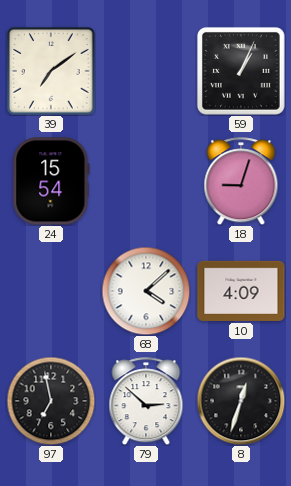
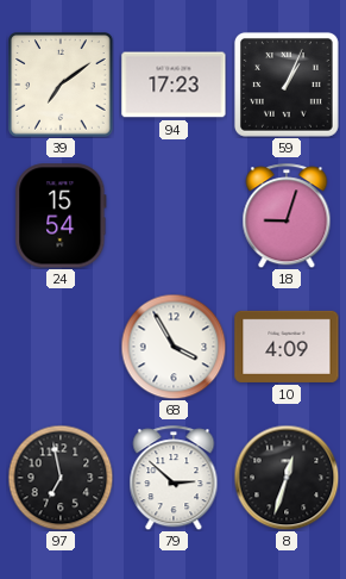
94: none -> 17:23
68: 4:08 -> 3:55
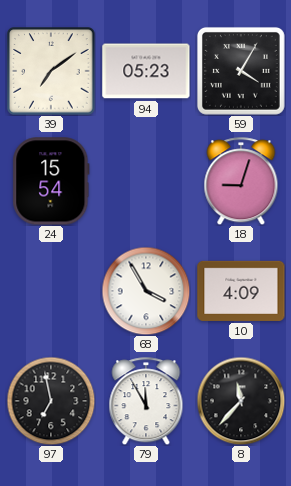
94: 17:23 -> 05:23
59: 1:04 -> 4:05
79: 2:52 -> 11:55
8: 12:33 -> 11:37
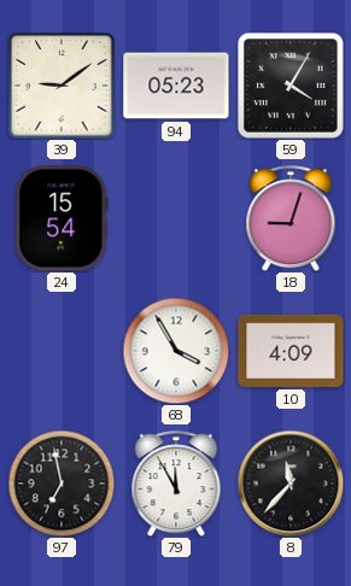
39: 7:09 -> 9:09
